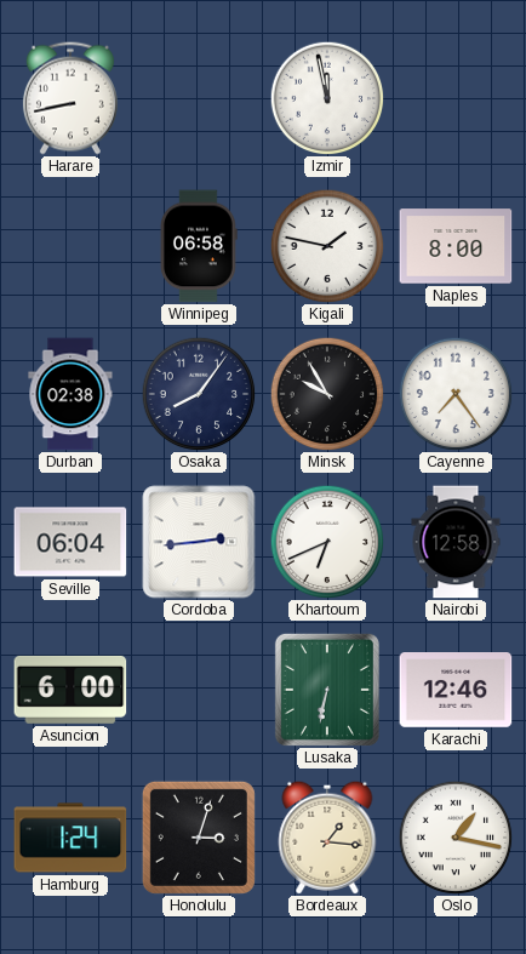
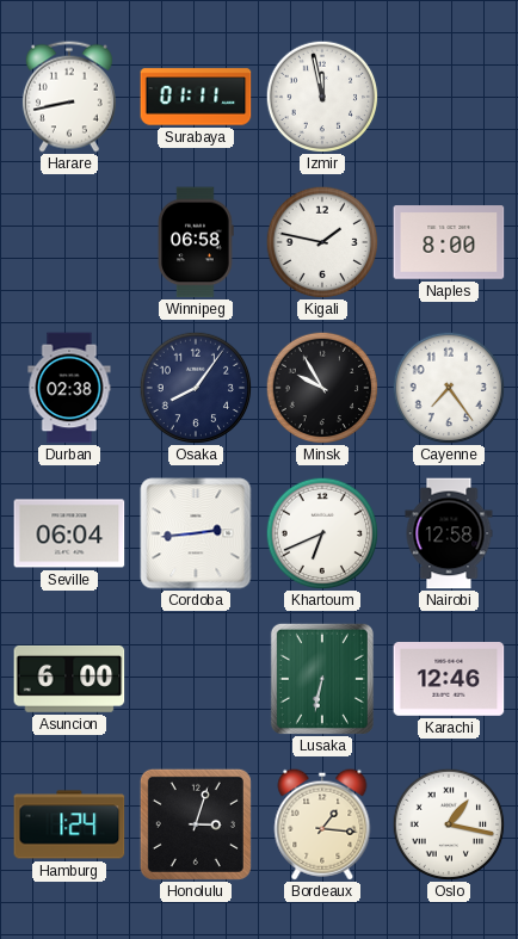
Surabaya: none -> 01:11
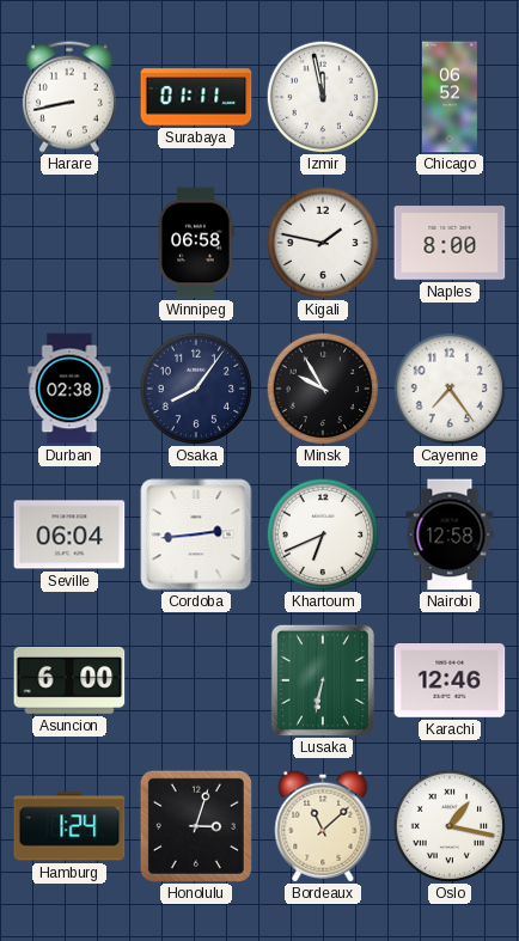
Chicago: none -> 06:52
Bordeaux: 1:16 -> 11:08
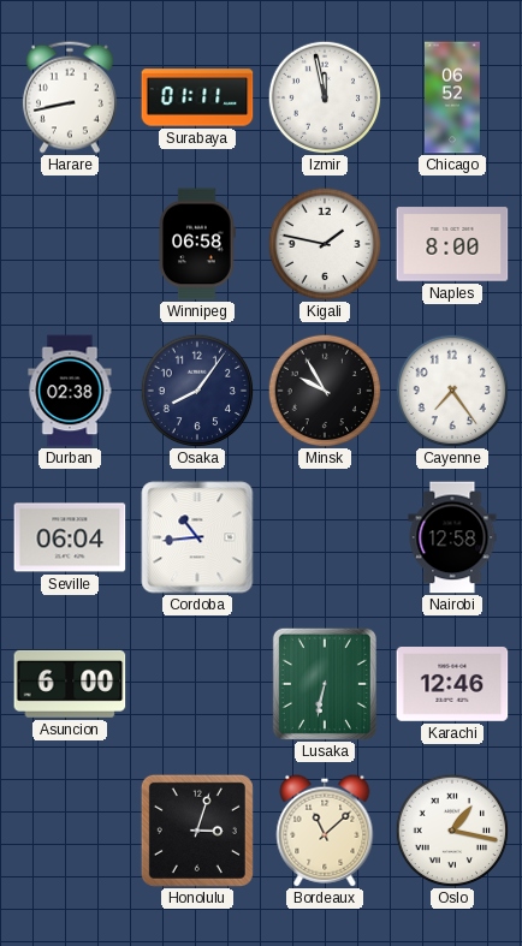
Cordoba: 2:44 -> 10:44
Khartoum: 6:41 -> none
Hamburg: 1:24 -> none
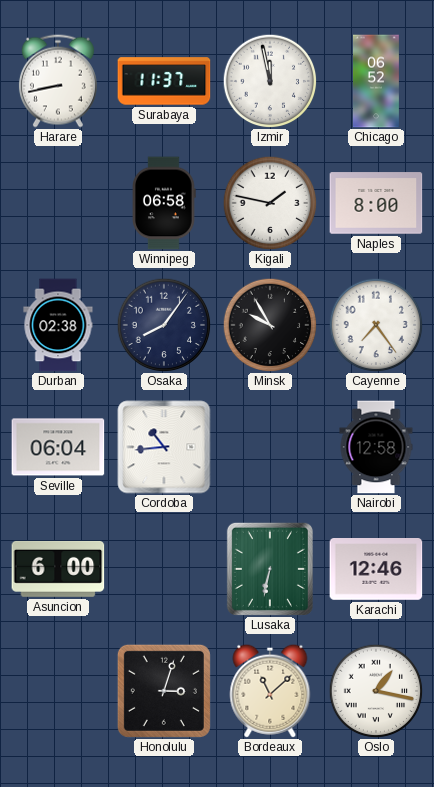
Surabaya: 01:11 -> 11:37
